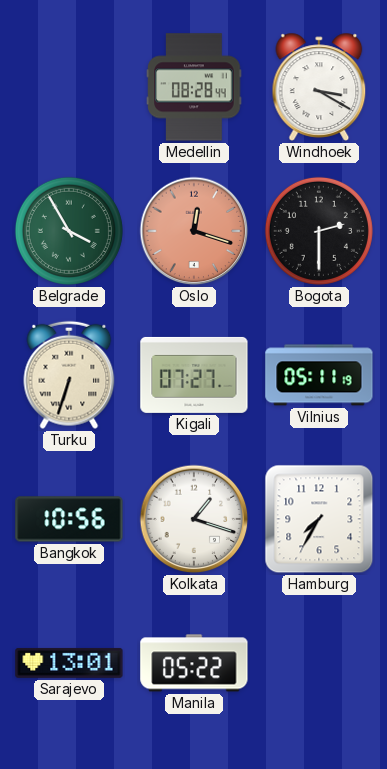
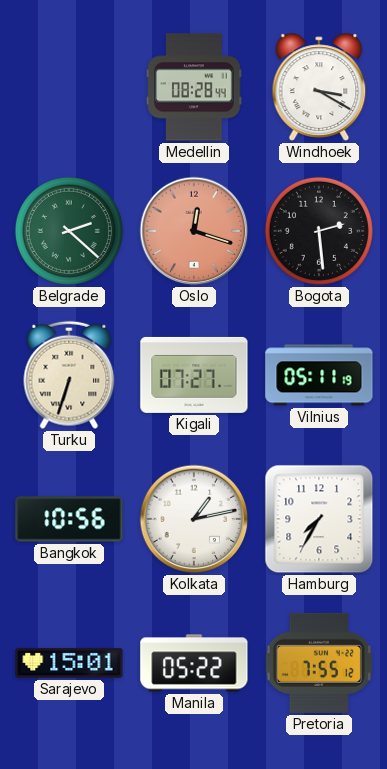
Belgrade: 3:55 -> 2:22
Bogota: 2:30 -> 2:29
Kolkata: 1:18 -> 1:13
Sarajevo: 13:01 -> 15:01
Pretoria: none -> 7:55
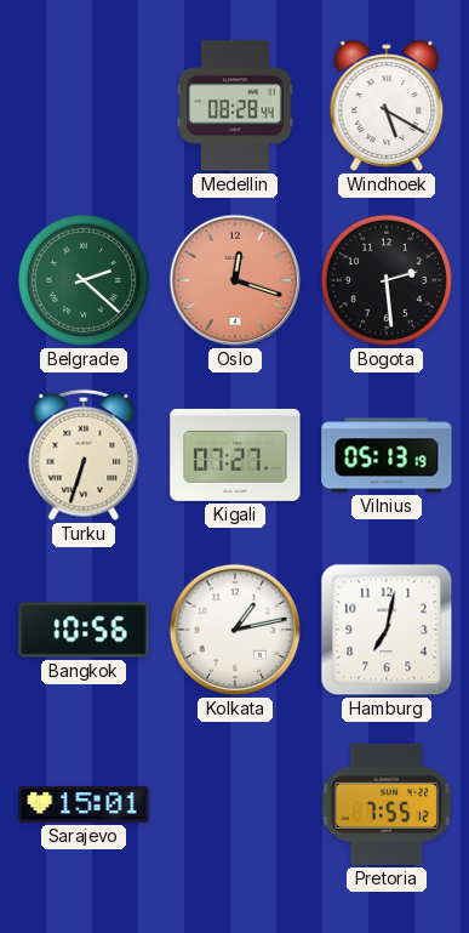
Windhoek: 3:20 -> 5:20
Vilnius: 05:11 -> 05:13
Hamburg: 7:35 -> 7:02
Manila: 05:22 -> none
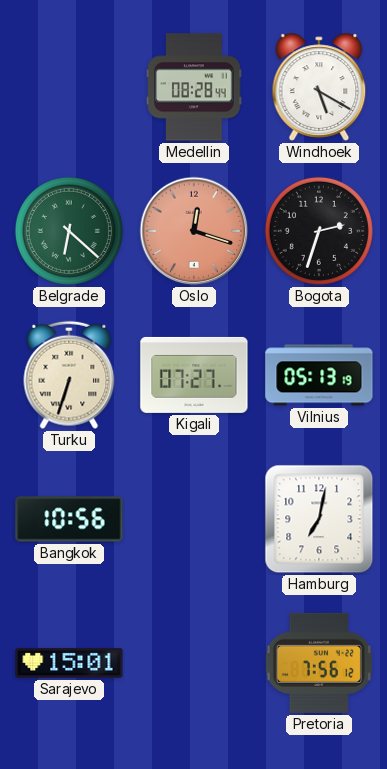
Belgrade: 2:22 -> 6:22
Bogota: 2:29 -> 2:33
Kolkata: 1:13 -> none
Pretoria: 7:55 -> 7:56
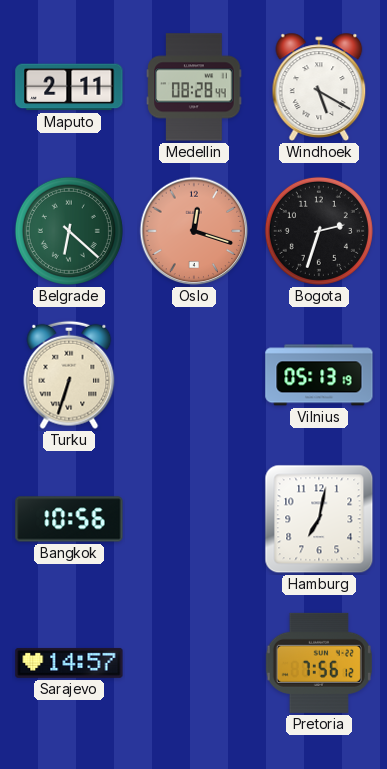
Maputo: none -> 2:11
Kigali: 07:27 -> none
Sarajevo: 15:01 -> 14:57
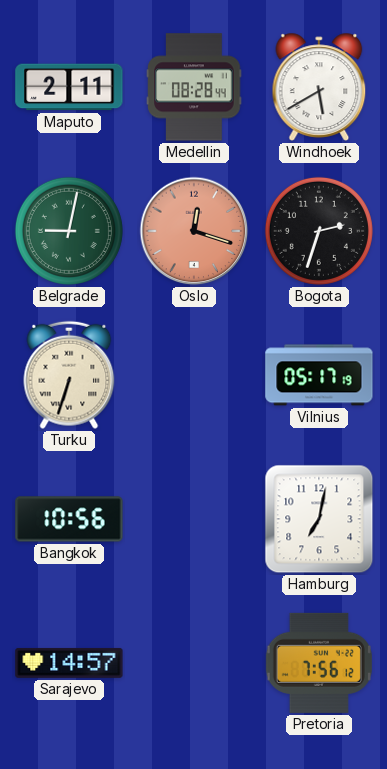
Windhoek: 5:20 -> 5:40
Belgrade: 6:22 -> 9:02
Vilnius: 05:13 -> 05:17
